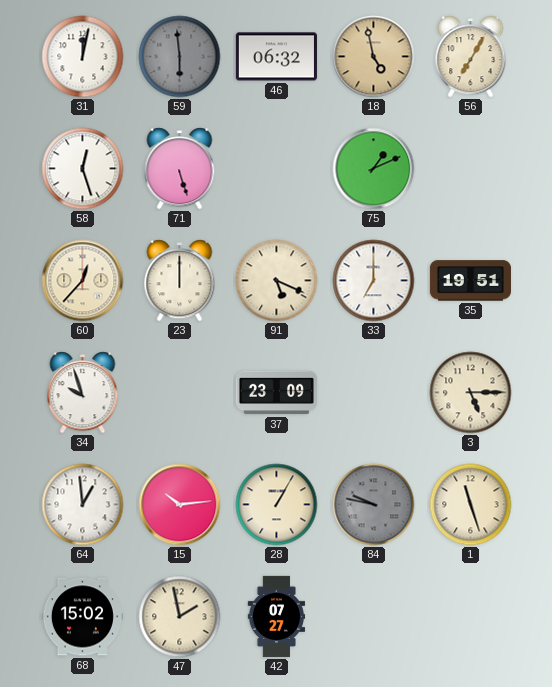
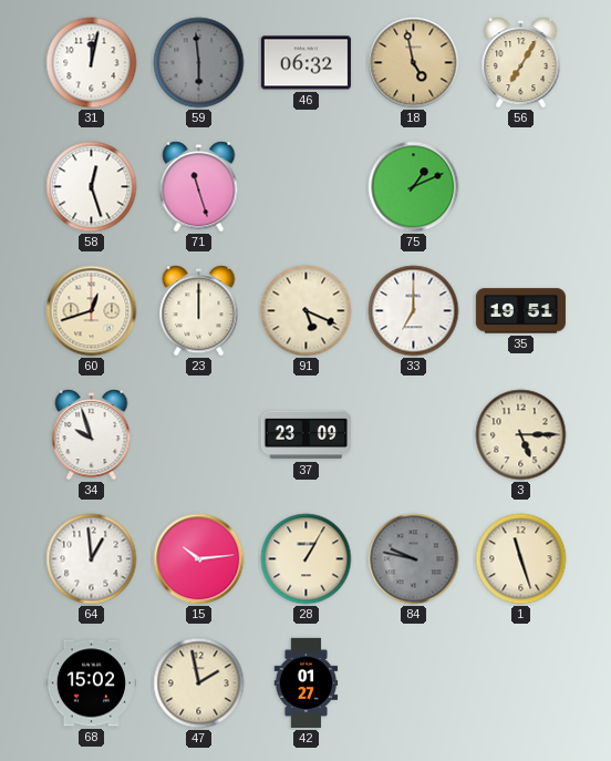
71: 5:27 -> 11:27
60: 12:37 -> 12:42
42: 07:27 -> 01:27
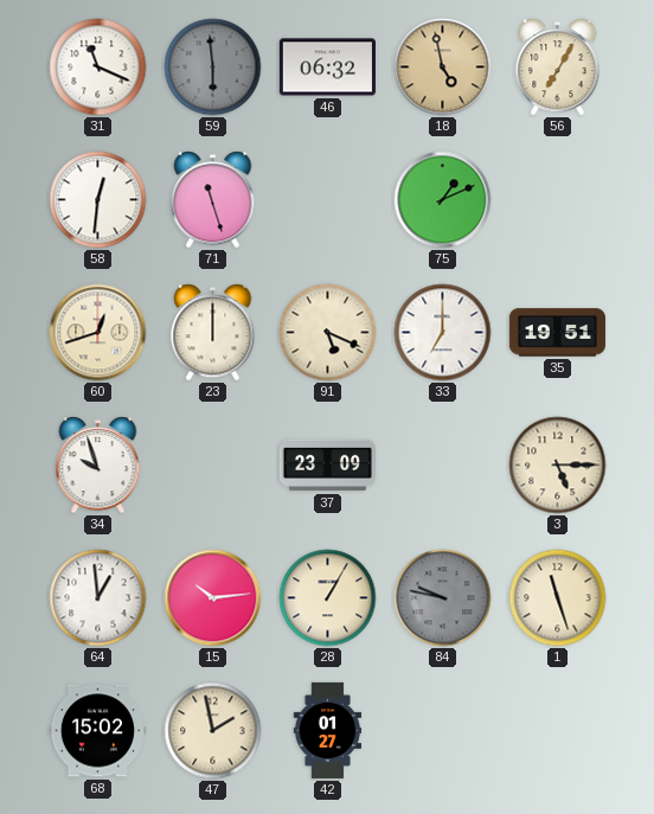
31: 12:02 -> 11:19
58: 12:27 -> 12:31
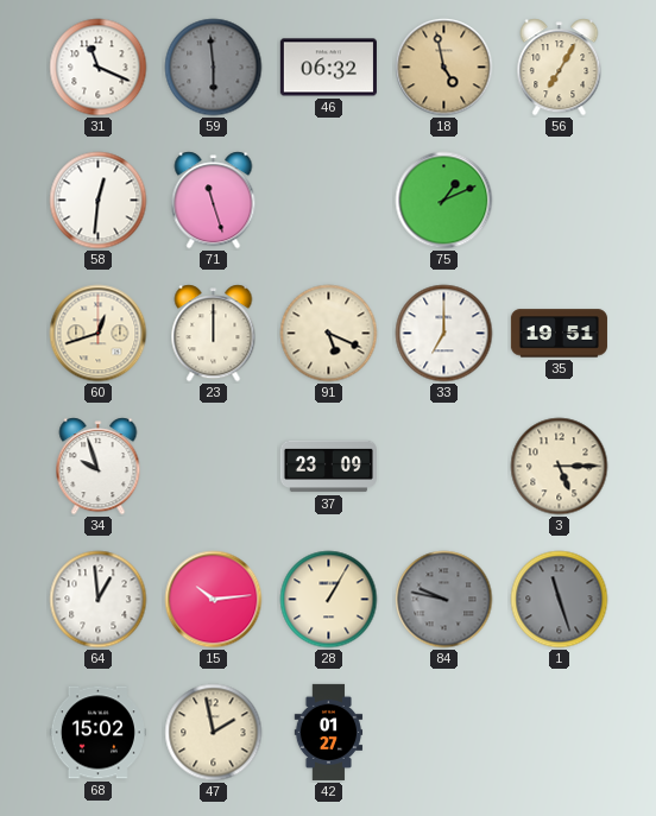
1 dial: cream -> grey
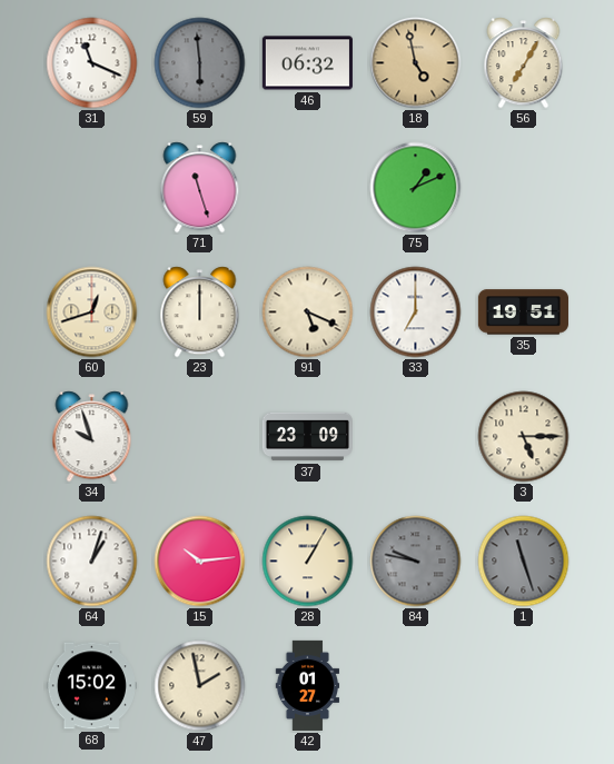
58: 12:31 -> none
64: 12:59 -> 1:03
